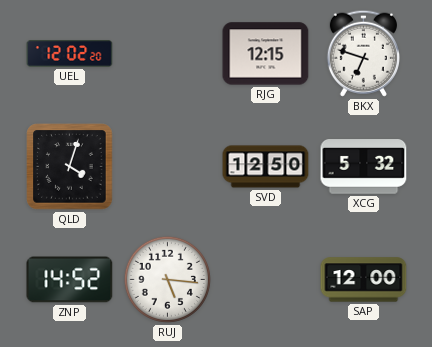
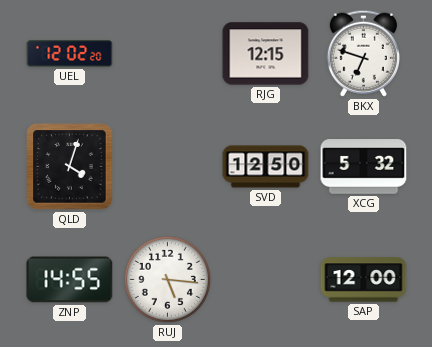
ZNP: 14:52 -> 14:55
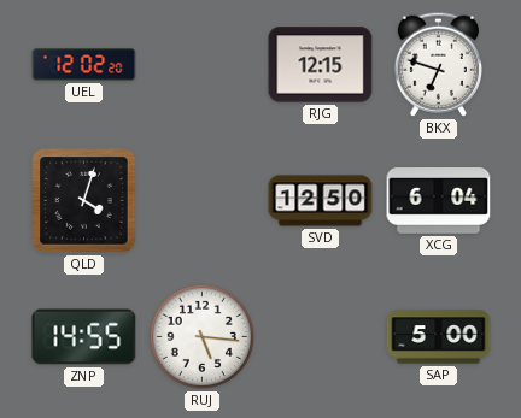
XCG: 5:32 -> 6:04
SAP: 12:00 -> 5:00
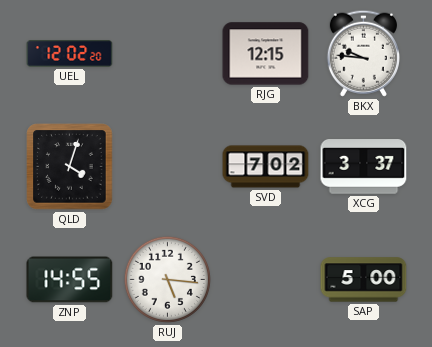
BKX: 6:48 -> 9:46
SVD: 12:50 -> 7:02
XCG: 6:04 -> 3:37
